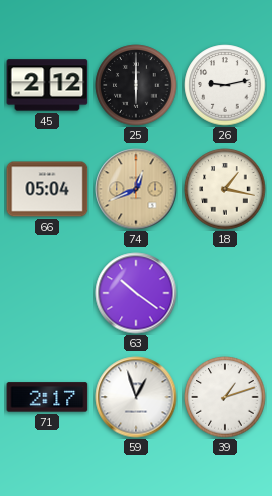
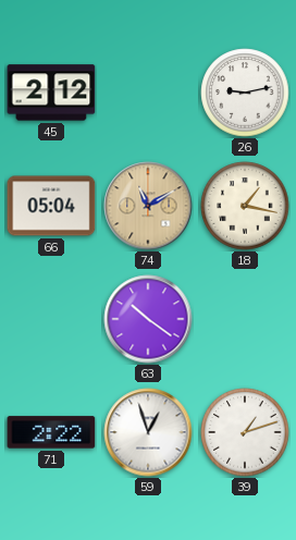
25: 6:00 -> none
74: 12:41 -> 11:10
71: 2:17 -> 2:22
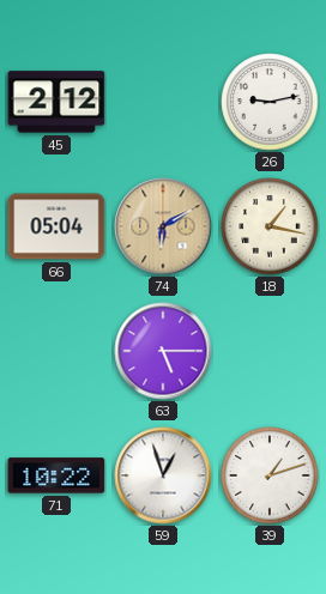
74: 11:10 -> 6:10
63: 10:21 -> 5:15
71: 2:22 -> 10:22
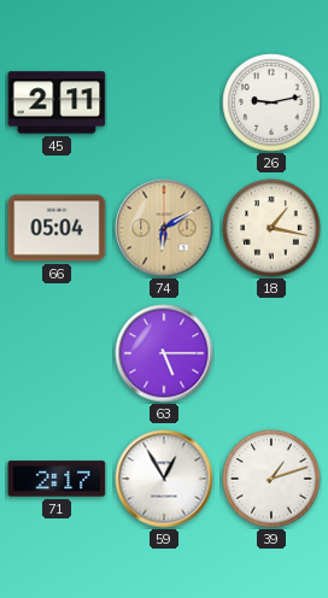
45: 2:12 -> 2:11
71: 10:22 -> 2:17
59: 12:57 -> 12:55
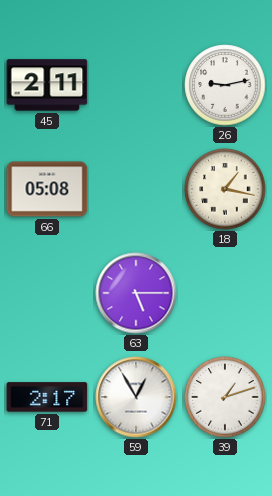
66: 05:04 -> 05:08
74: 6:10 -> none
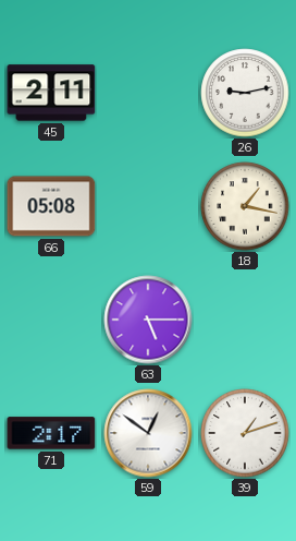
59: 12:55 -> 12:51
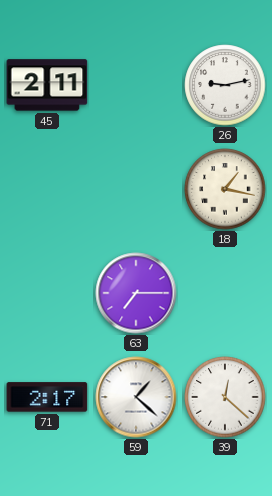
66: 05:08 -> none
63: 5:15 -> 7:15
59: 12:51 -> 1:22
39: 1:12 -> 12:22
